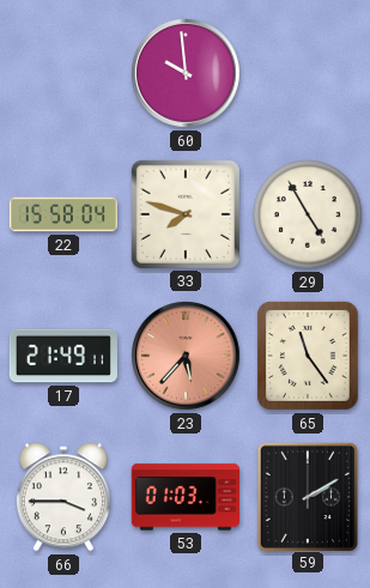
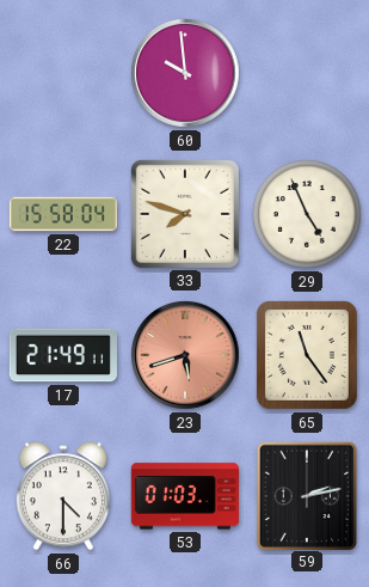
29: 4:55 -> 4:56
23: 5:37 -> 5:42
66: 3:45 -> 4:30
59: 2:10 -> 2:13
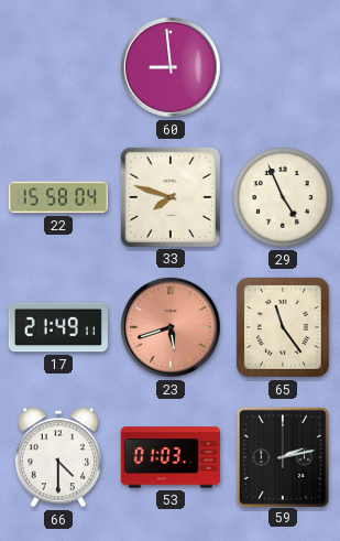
60: 9:59 -> 8:59
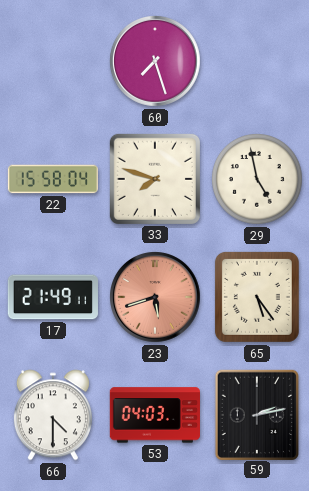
60: 8:59 -> 7:27
29: 4:56 -> 4:58
65: 11:24 -> 5:24
53: 01:03 -> 04:03
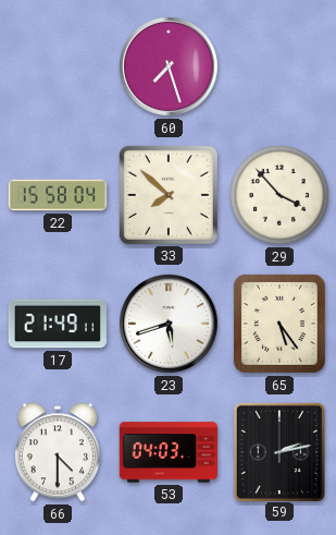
33: 7:48 -> 7:52
29: 4:58 -> 3:53
23 dial: salmon -> white
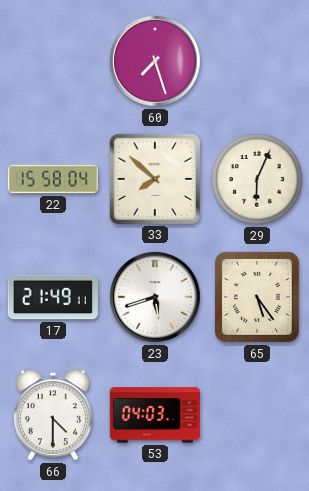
29: 3:53 -> 6:04
59: 2:13 -> none
